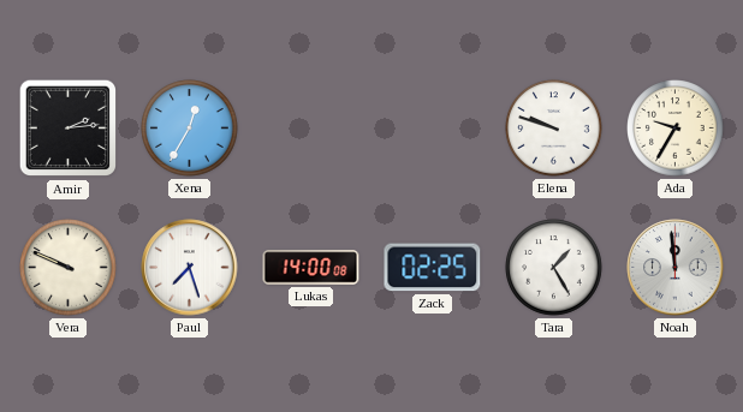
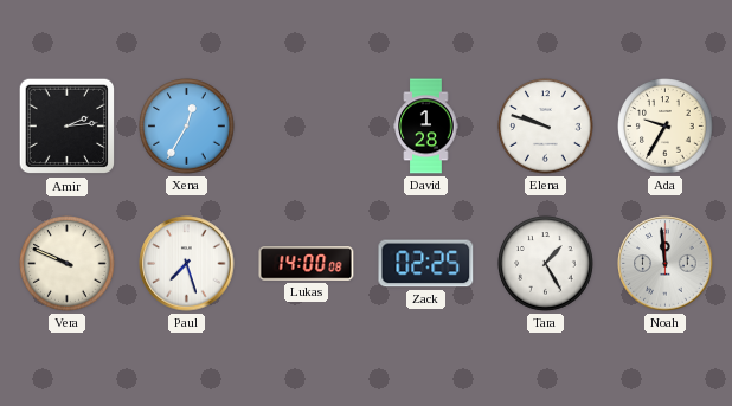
David: none -> 1:28
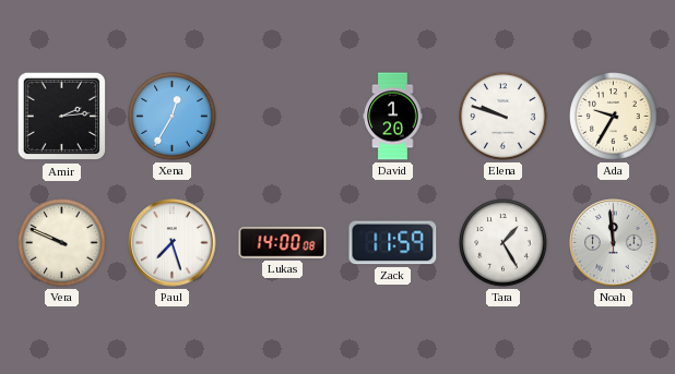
David: 1:28 -> 1:20
Zack: 02:25 -> 11:59
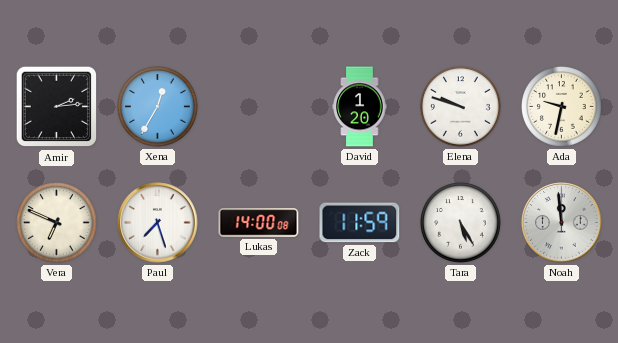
Ada: 9:35 -> 9:32
Vera: 9:49 -> 6:49
Tara: 1:25 -> 5:25
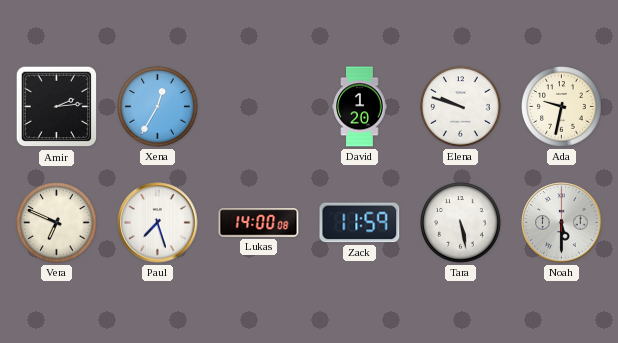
Tara: 5:25 -> 5:28
Noah: 11:59 -> 5:30
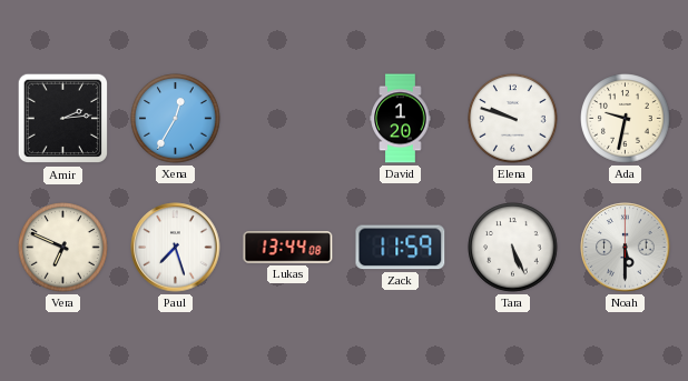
Lukas: 14:00 -> 13:44
Tara: 5:28 -> 5:26
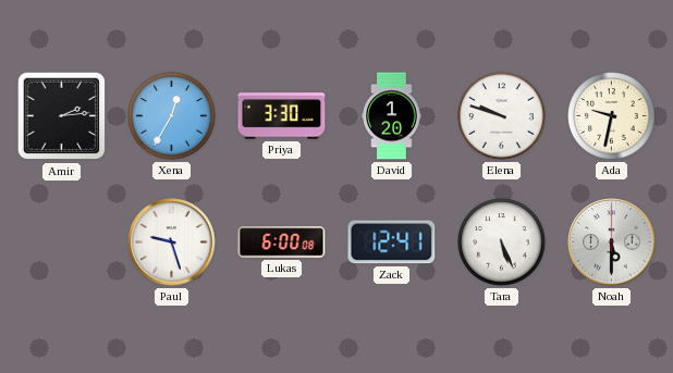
Priya: none -> 3:30
Vera: 6:49 -> none
Paul: 7:27 -> 9:27
Lukas: 13:44 -> 6:00
Zack: 11:59 -> 12:41
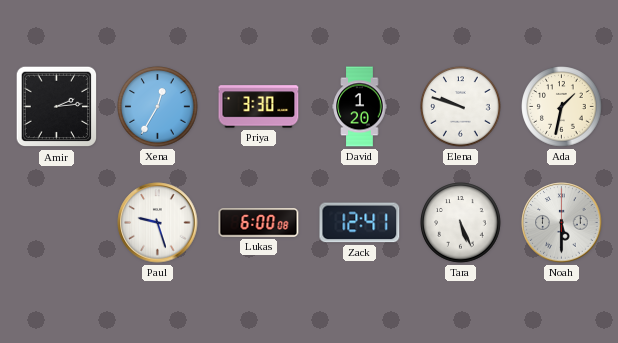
Ada: 9:32 -> 1:32
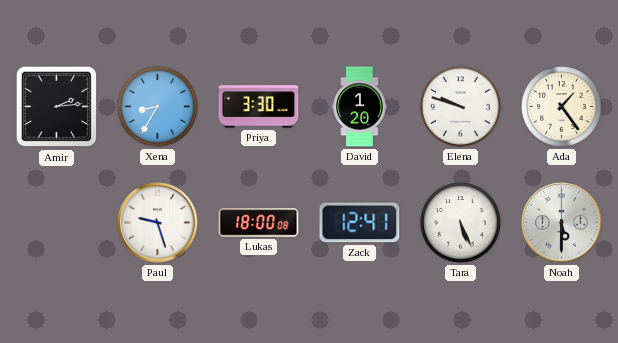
Xena: 12:35 -> 8:35
Ada: 1:32 -> 1:24
Lukas: 6:00 -> 18:00
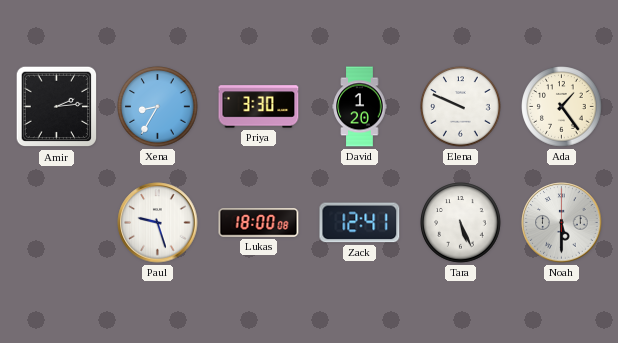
Elena: 9:48 -> 9:49
